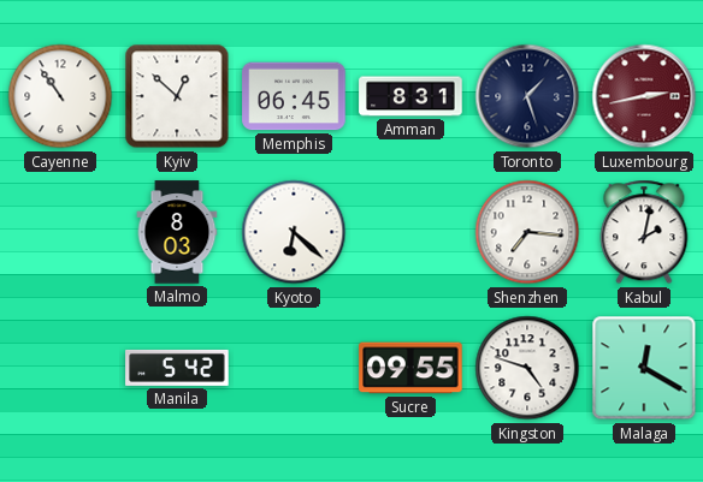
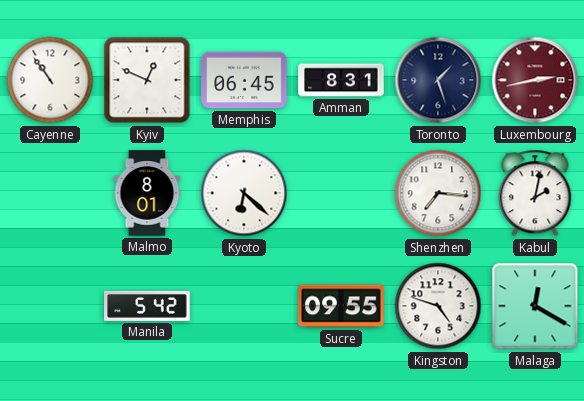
Kyiv: 12:52 -> 12:49
Malmo: 8:03 -> 8:01
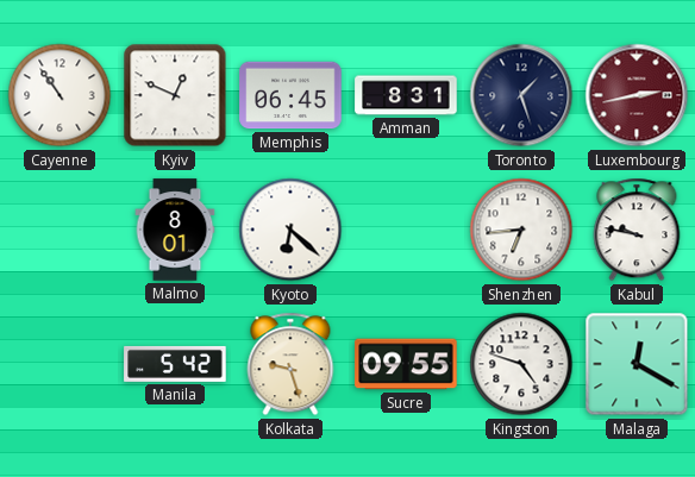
Shenzhen: 7:16 -> 6:44
Kabul: 2:02 -> 9:47
Kolkata: none -> 9:27
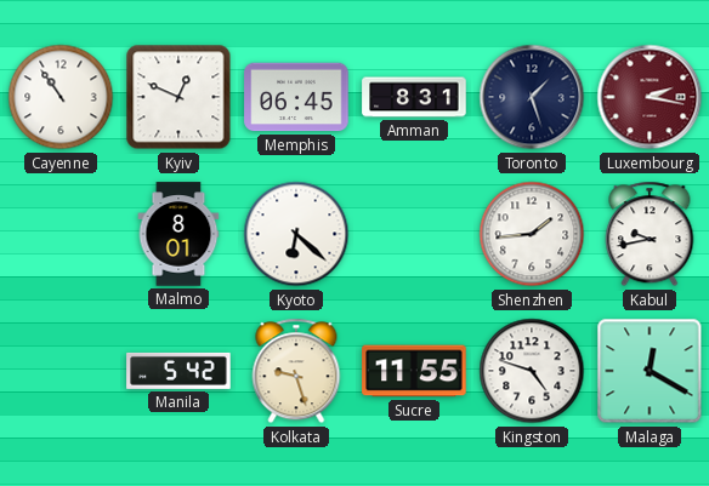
Luxembourg: 2:43 -> 2:17
Shenzhen: 6:44 -> 1:44
Kabul: 9:47 -> 9:43
Sucre: 09:55 -> 11:55
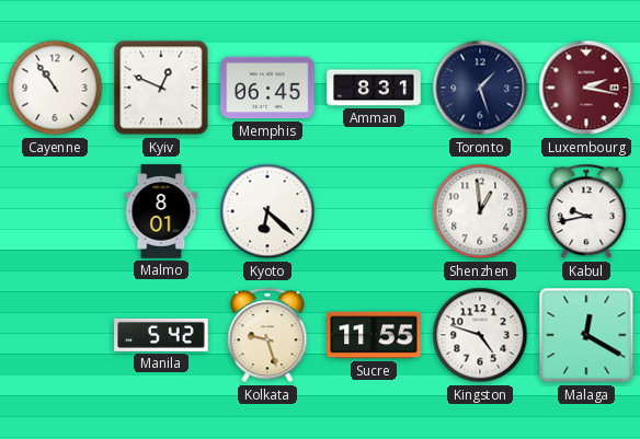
Shenzhen: 1:44 -> 12:59
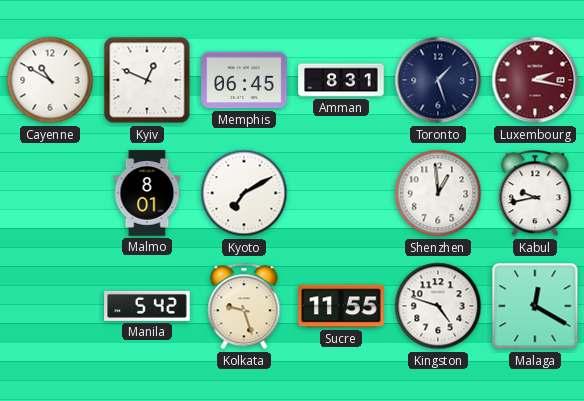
Cayenne: 10:54 -> 10:50
Kyoto: 6:22 -> 7:10
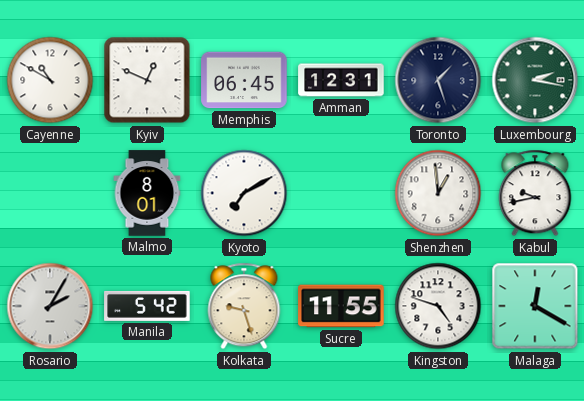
Amman: 8:31 -> 12:31
Luxembourg dial: burgundy -> green
Rosario: none -> 2:05
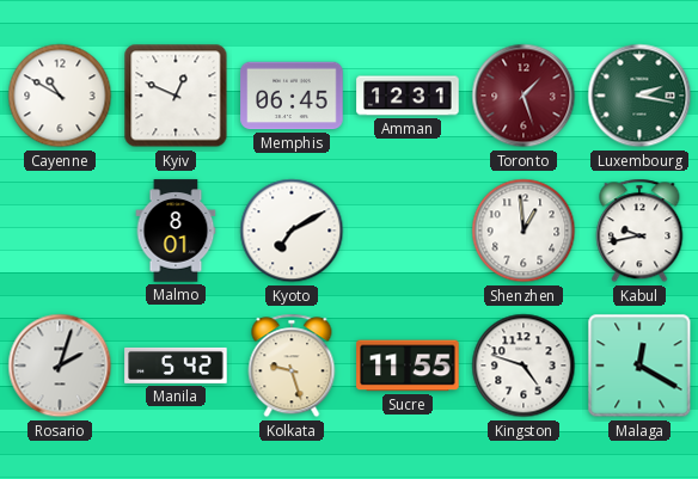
Toronto dial: navy -> burgundy
Rosario: 2:05 -> 2:03
